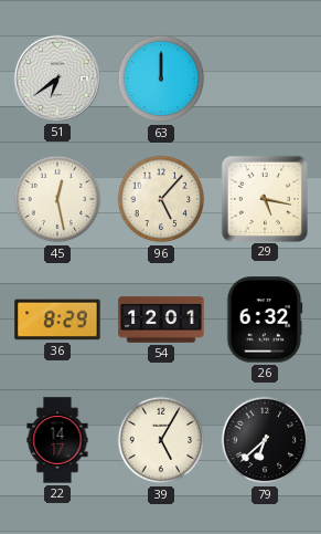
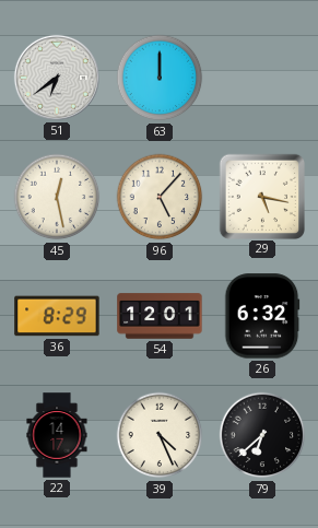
39: 5:05 -> 4:26
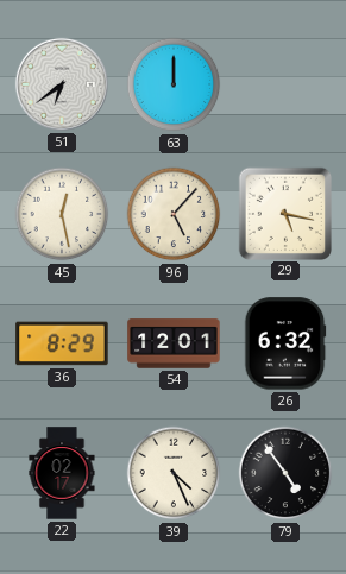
22: 14:17 -> 02:17
79: 6:38 -> 4:54
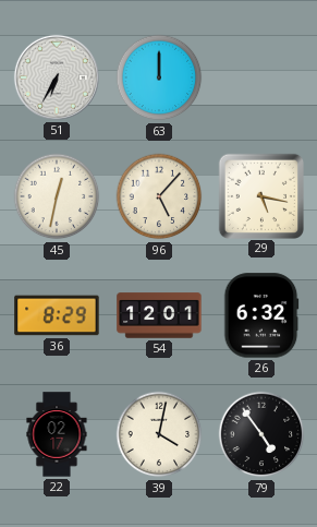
51: 6:39 -> 6:35
45: 12:28 -> 12:32
39: 4:26 -> 4:02
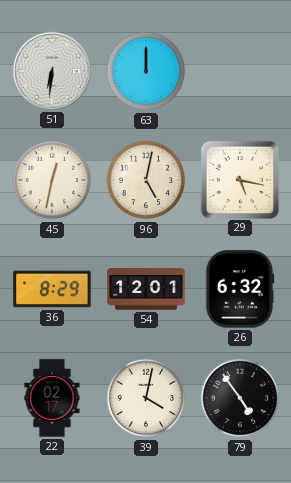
51: 6:35 -> 6:31
96: 5:07 -> 5:02
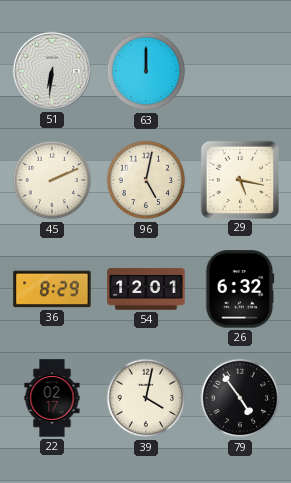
45: 12:32 -> 2:11
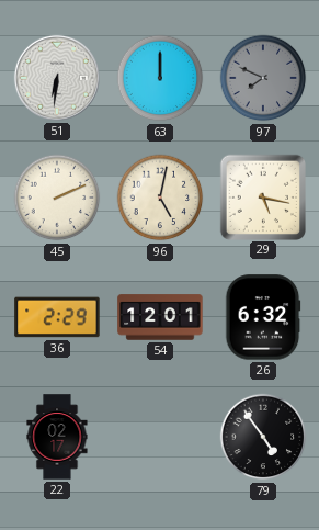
97: none -> 7:49
36: 8:29 -> 2:29
39: 4:02 -> none
